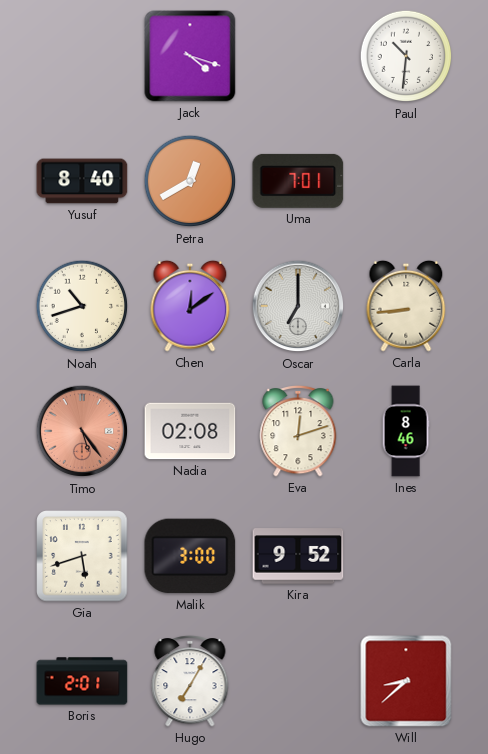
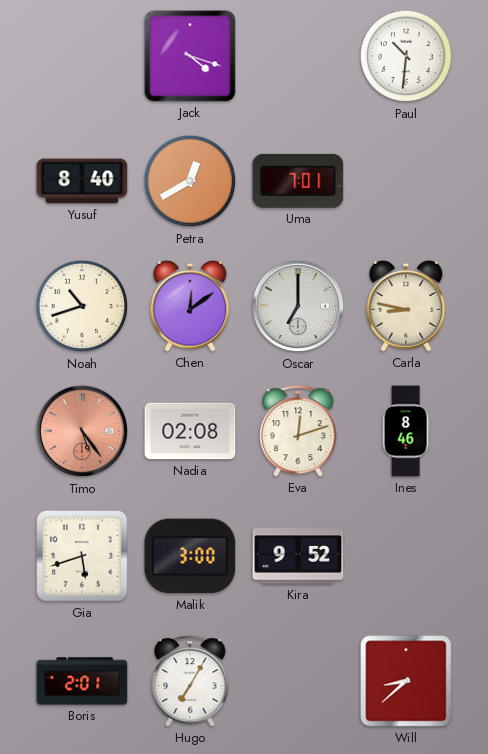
Carla: 8:44 -> 8:47
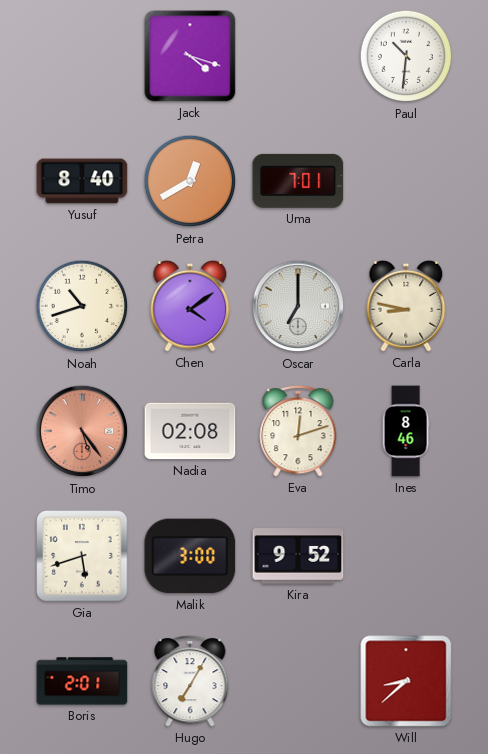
Chen: 12:09 -> 4:09
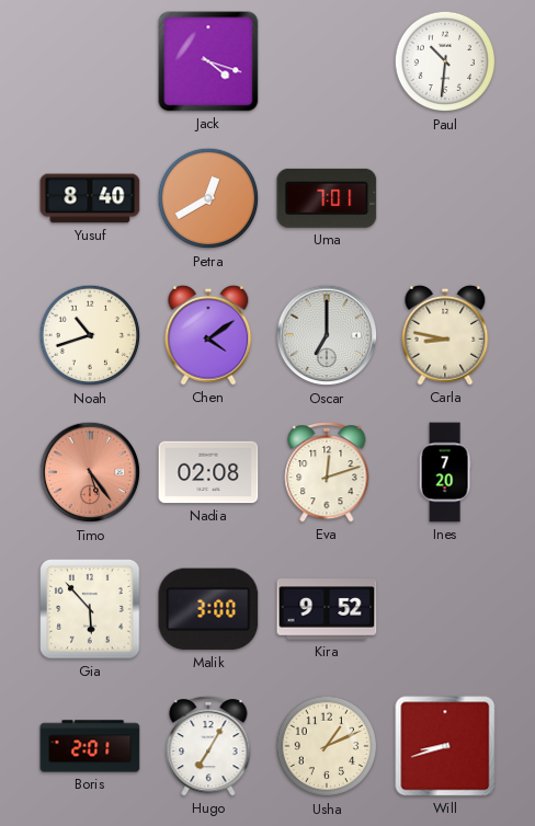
Ines: 8:46 -> 7:20
Gia: 5:42 -> 5:53
Usha: none -> 1:11
Will: 8:38 -> 8:42
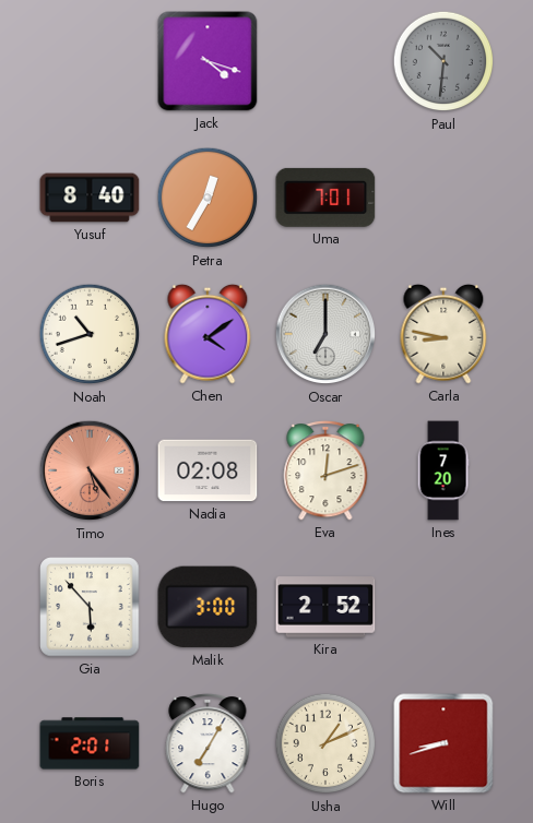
Paul dial: white -> grey
Petra: 12:40 -> 12:35
Kira: 9:52 -> 2:52
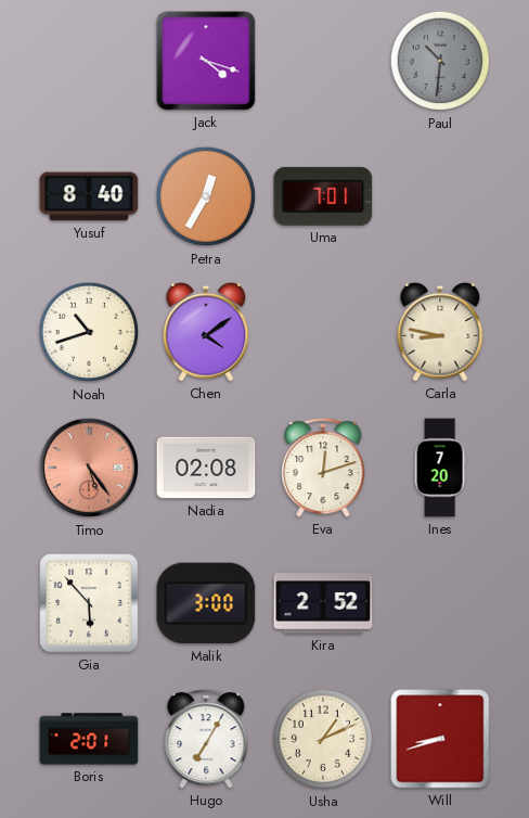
Oscar: 7:00 -> none
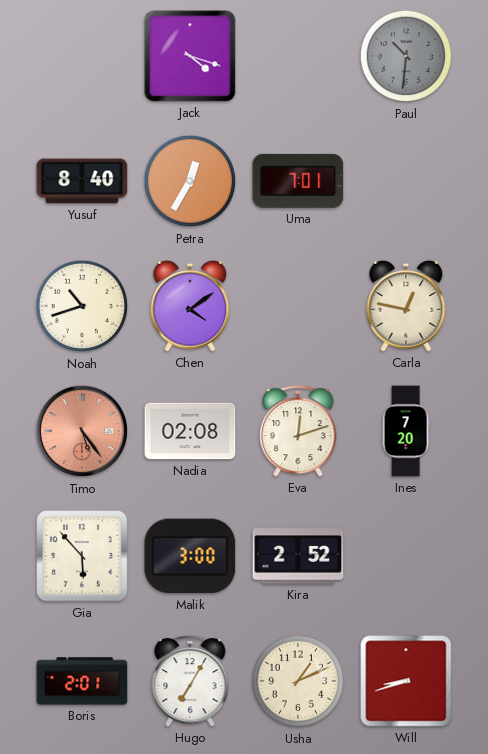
Carla: 8:47 -> 12:47
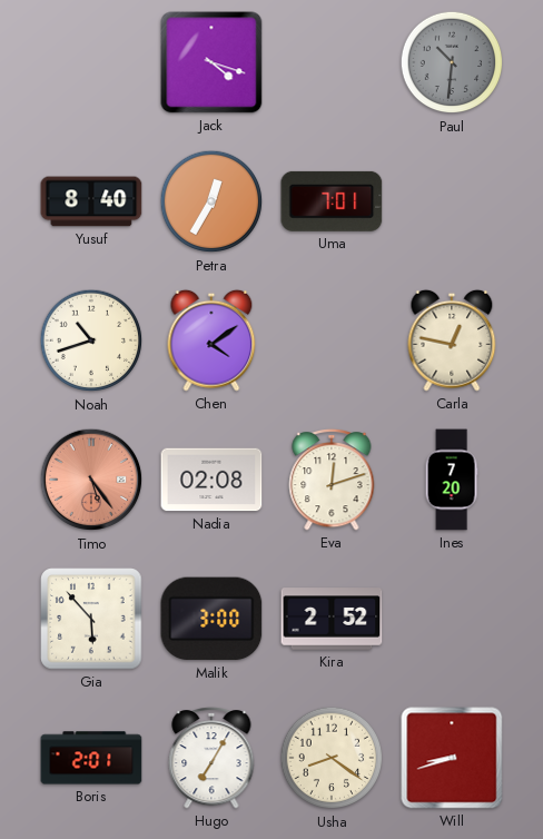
Usha: 1:11 -> 8:21
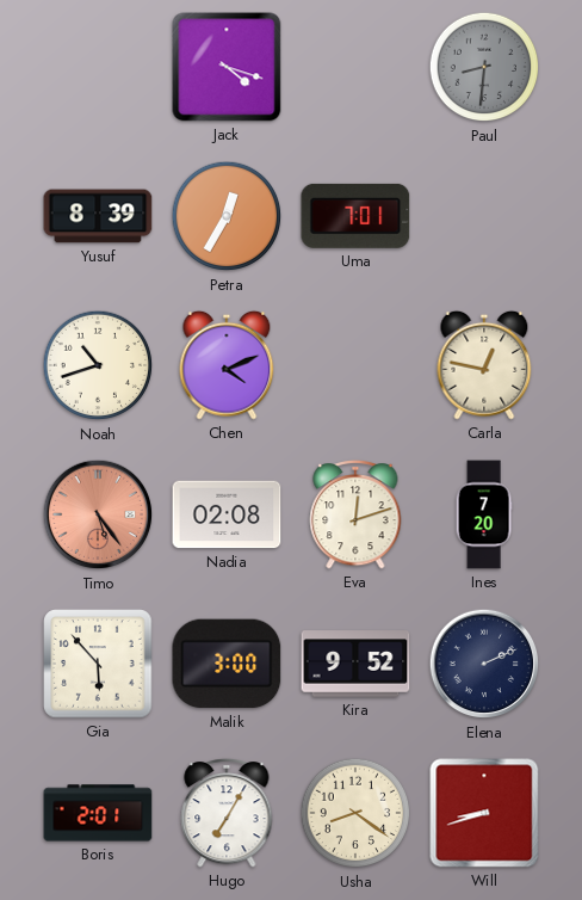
Paul: 10:31 -> 8:31
Yusuf: 8:40 -> 8:39
Chen: 4:09 -> 4:11
Kira: 2:52 -> 9:52
Elena: none -> 2:11
